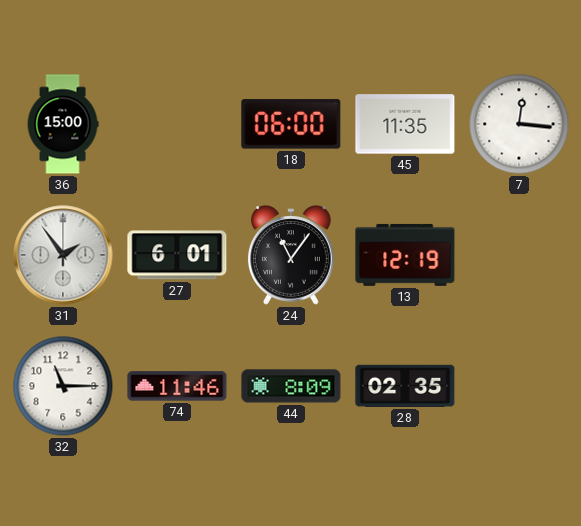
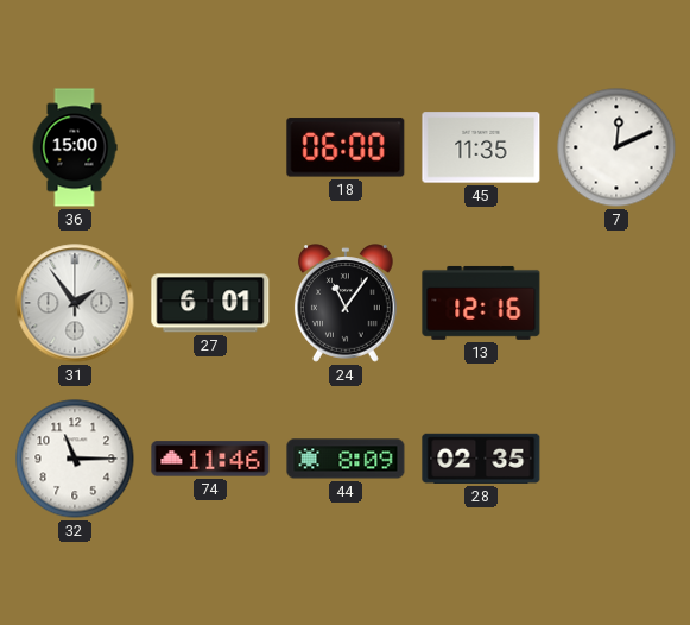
7: 12:16 -> 12:11
13: 12:19 -> 12:16
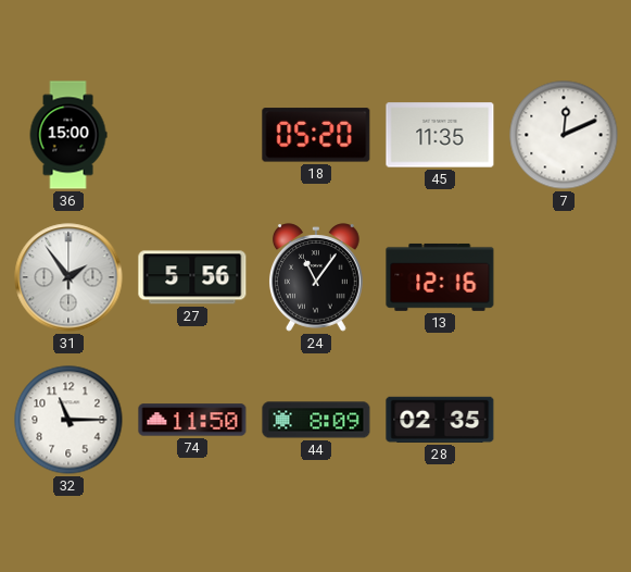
18: 06:00 -> 05:20
27: 6:01 -> 5:56
74: 11:46 -> 11:50
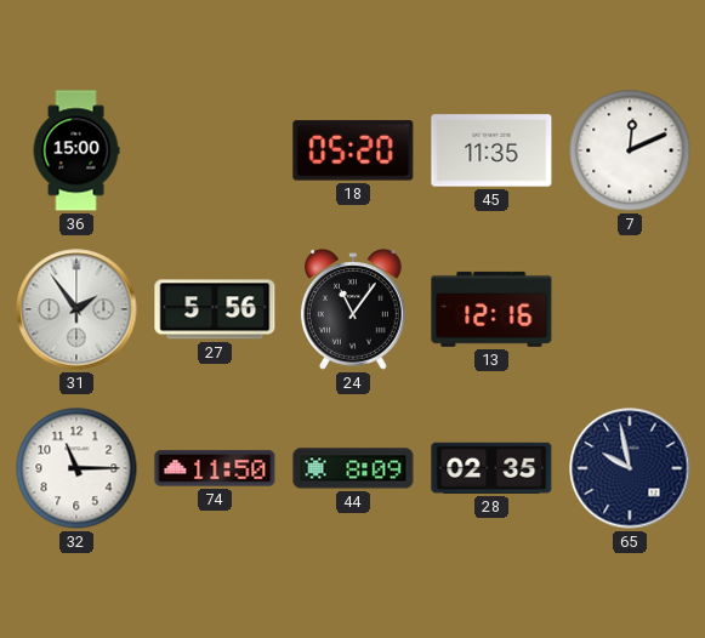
65: none -> 9:58
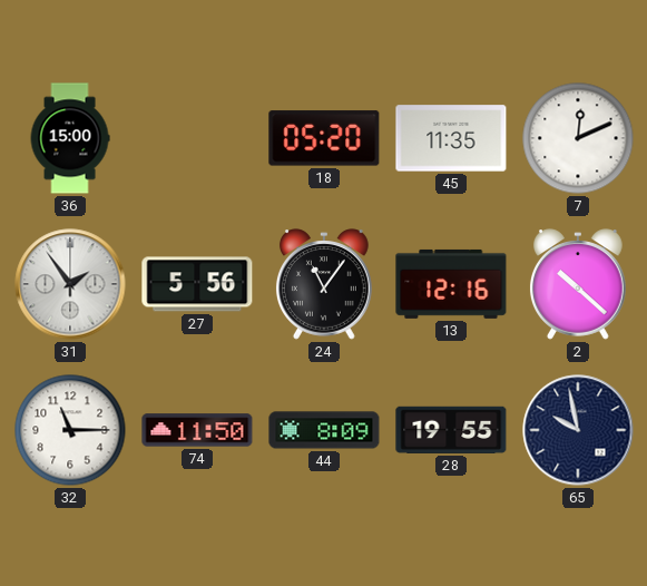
2: none -> 10:22
28: 02:35 -> 19:55
